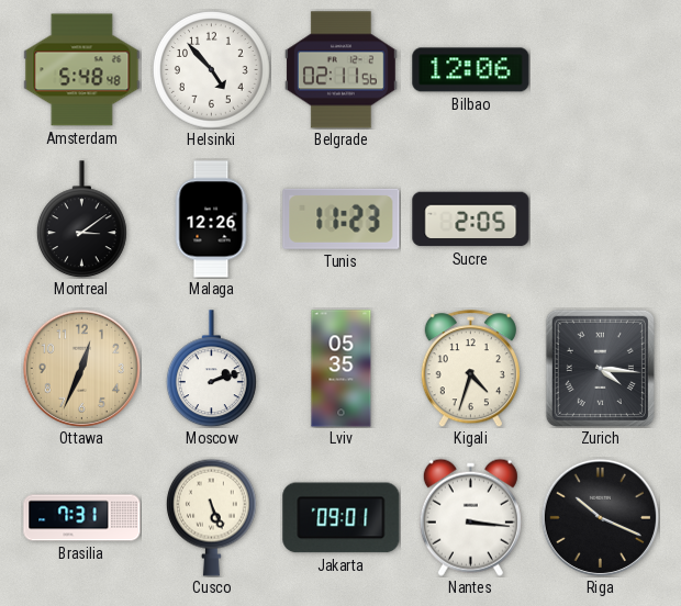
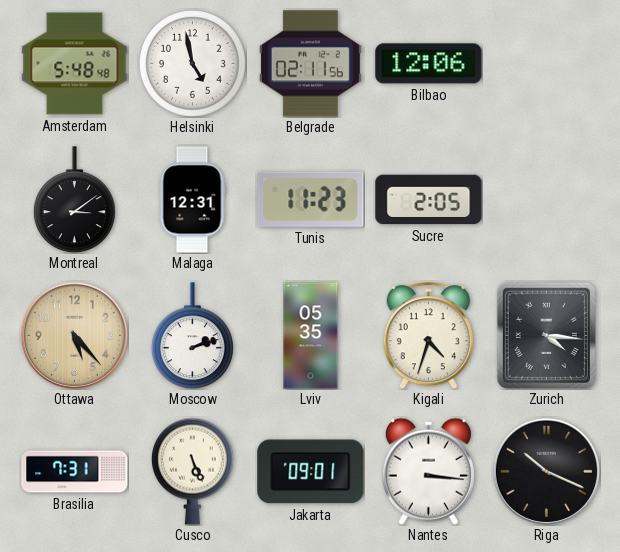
Helsinki: 4:53 -> 4:58
Malaga: 12:26 -> 12:31
Ottawa: 12:34 -> 5:23
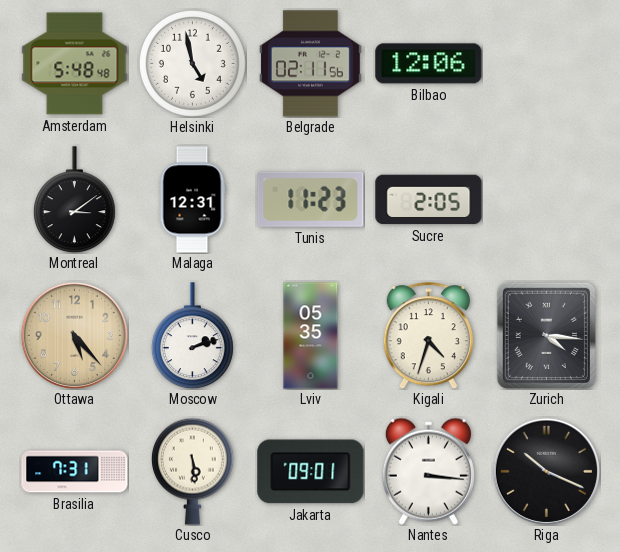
Cusco: 5:26 -> 5:29
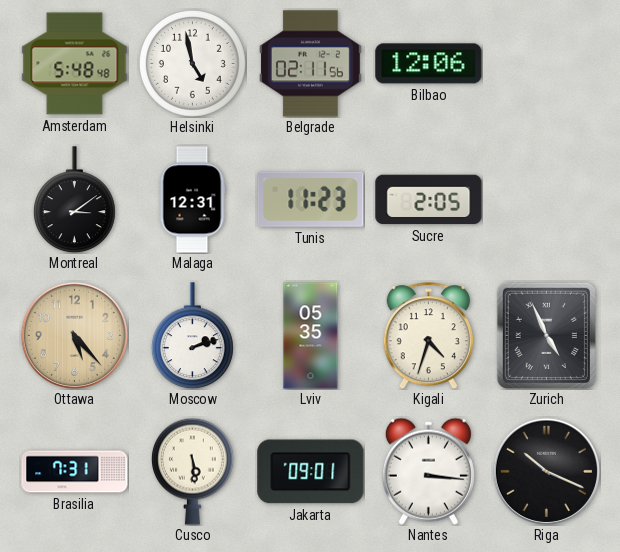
Zurich: 4:16 -> 4:56
